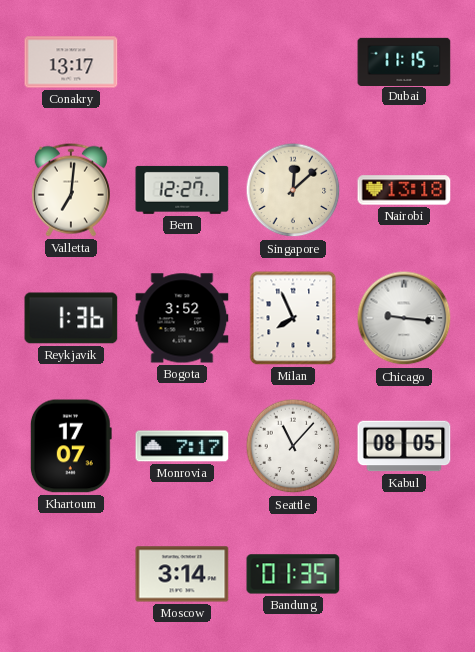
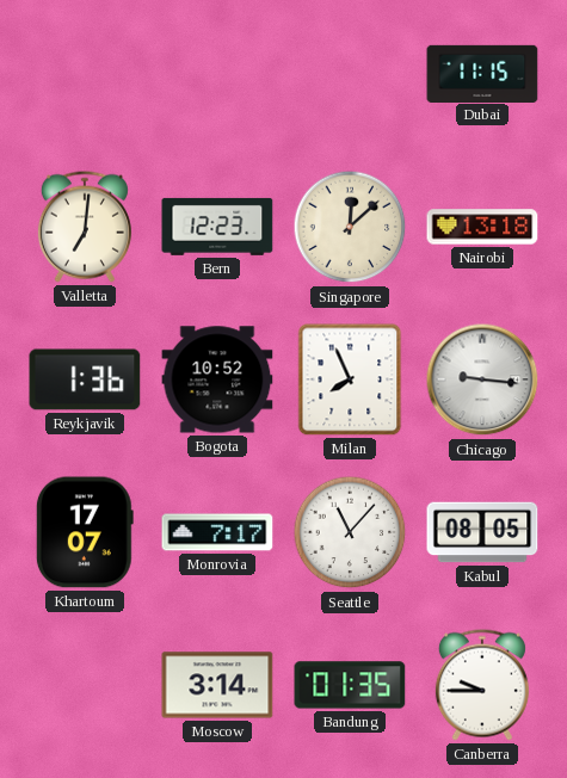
Conakry: 13:17 -> none
Bern: 12:27 -> 12:23
Bogota: 3:52 -> 10:52
Canberra: none -> 9:45
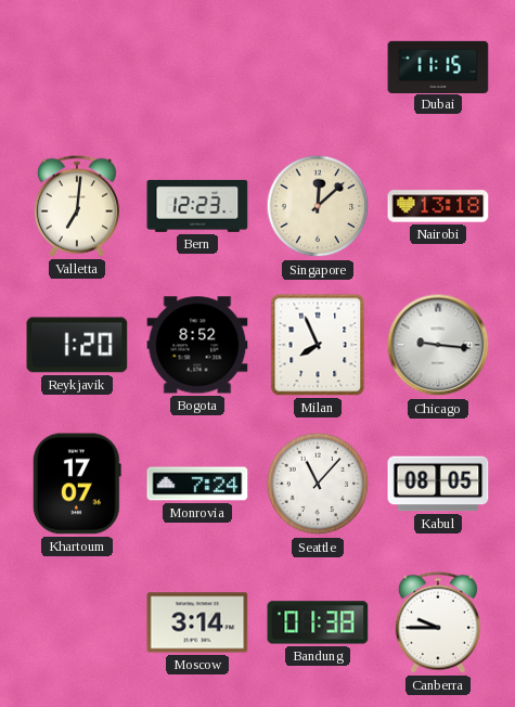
Reykjavik: 1:36 -> 1:20
Bogota: 10:52 -> 8:52
Monrovia: 7:17 -> 7:24
Bandung: 01:35 -> 01:38
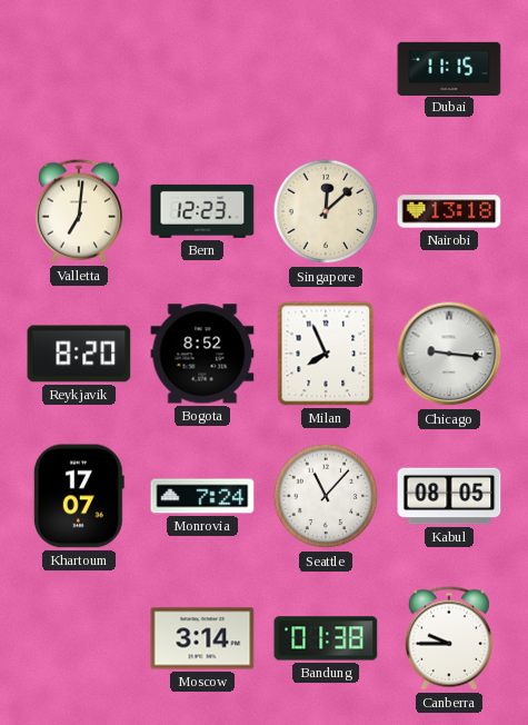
Reykjavik: 1:20 -> 8:20
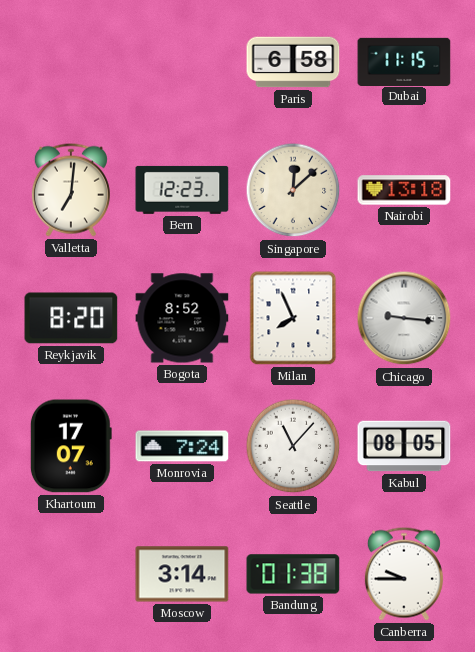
Paris: none -> 6:58
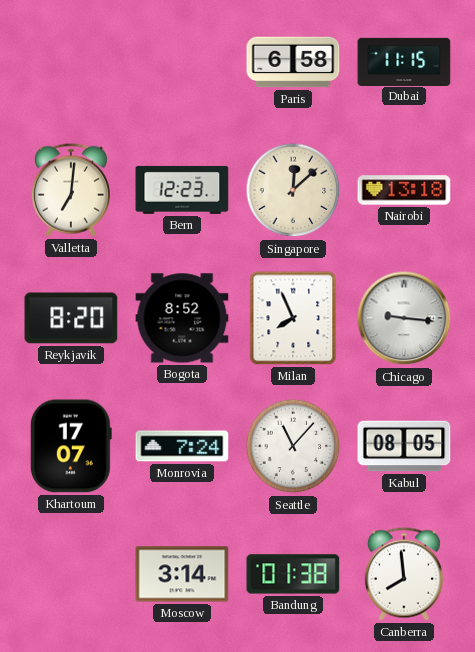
Canberra: 9:45 -> 7:59
